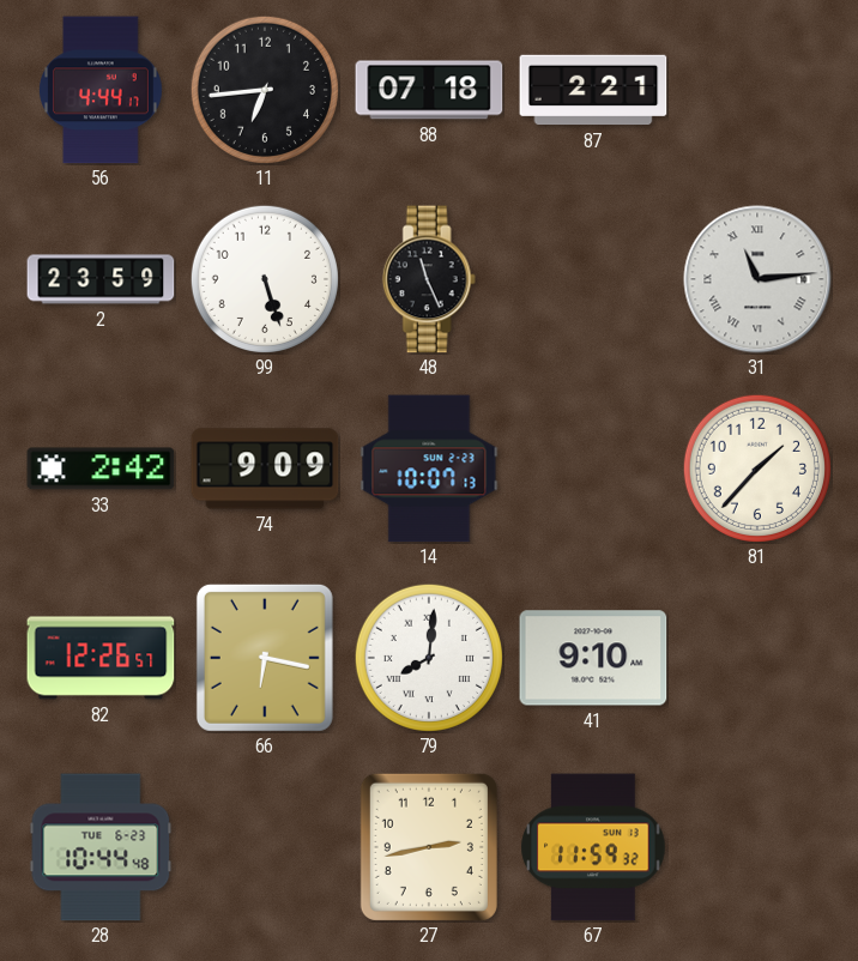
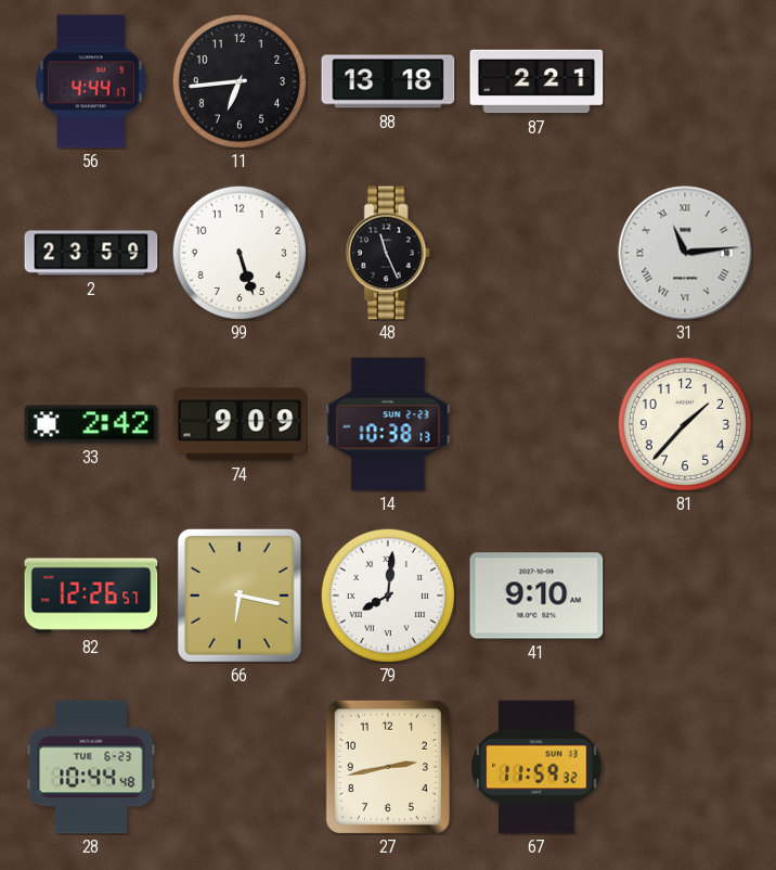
88: 07:18 -> 13:18
14: 10:07 -> 10:38
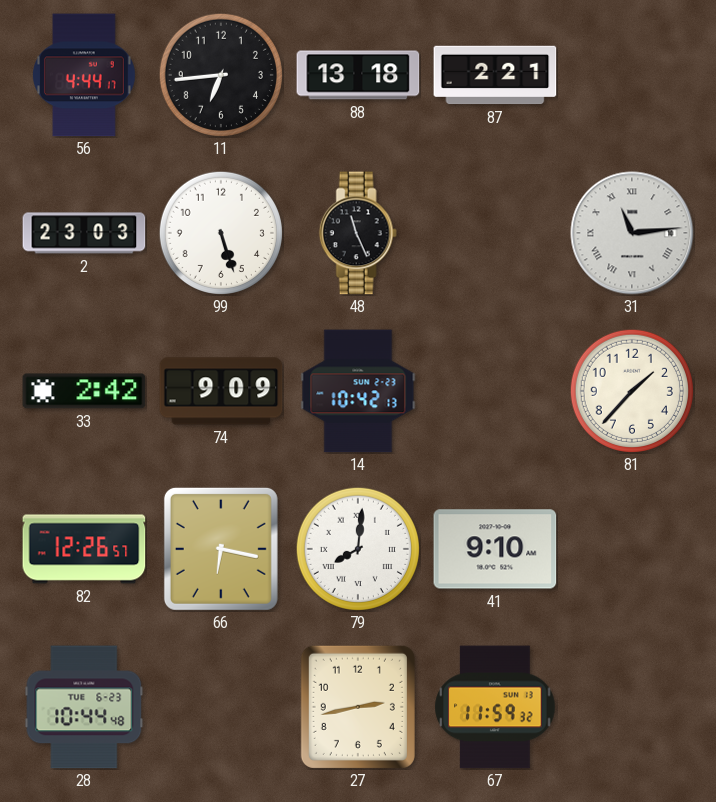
2: 23:59 -> 23:03
14: 10:38 -> 10:42
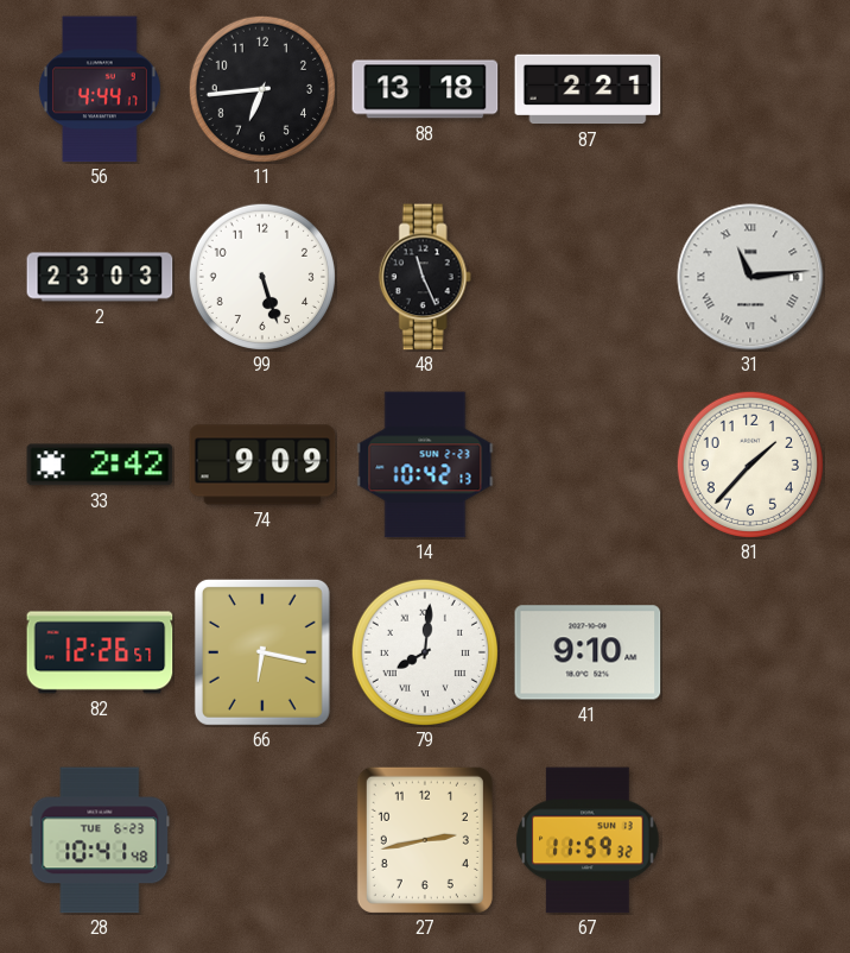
28: 10:44 -> 10:41
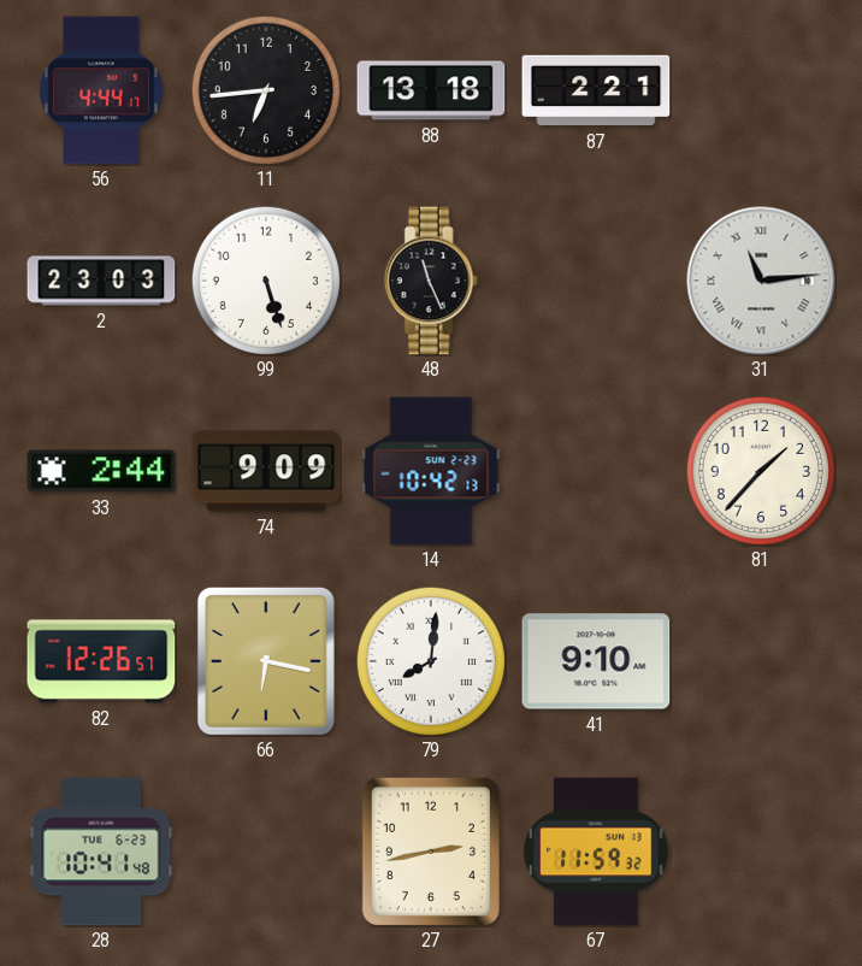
33: 2:42 -> 2:44
